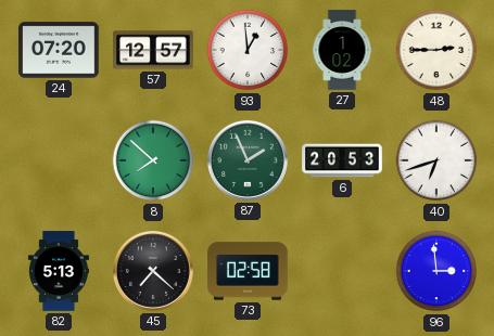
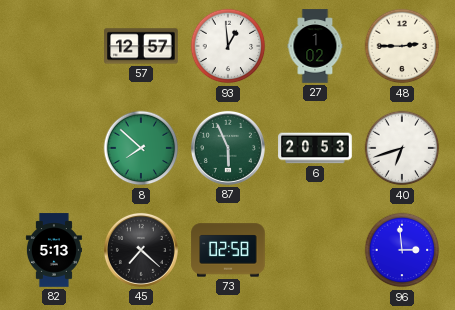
24: 07:20 -> none
87: 1:56 -> 5:56
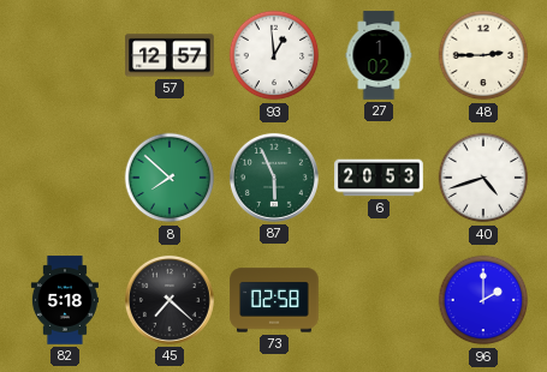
40: 6:42 -> 4:42
82: 5:13 -> 5:18
96: 2:59 -> 2:00
